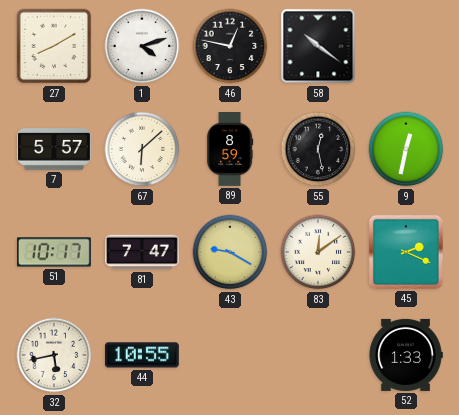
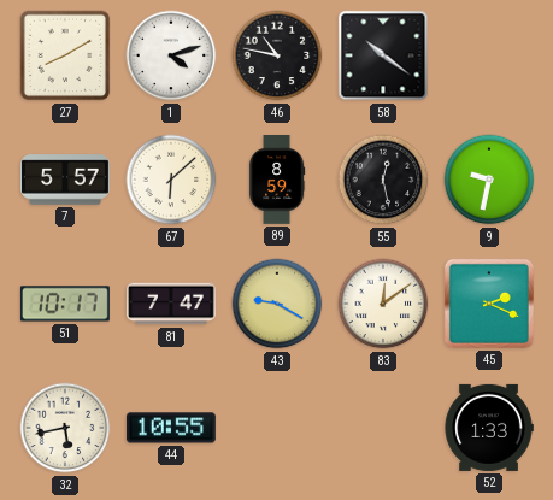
46: 12:47 -> 10:47
9: 12:32 -> 9:32
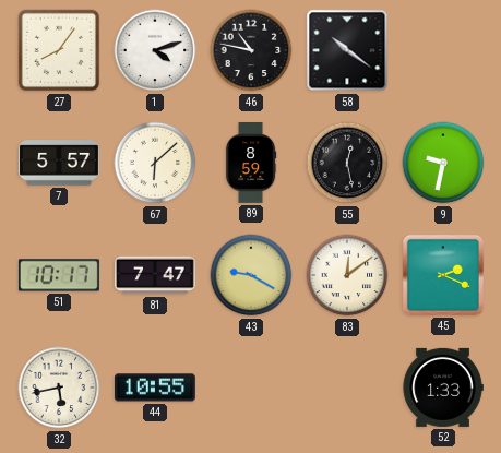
27: 8:10 -> 8:06
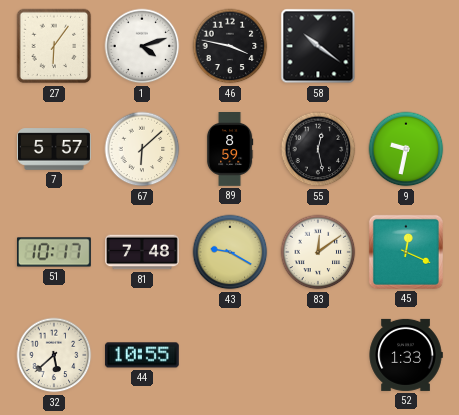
27: 8:06 -> 6:06
46: 10:47 -> 3:47
81: 7:47 -> 7:48
45: 2:19 -> 12:19
32: 5:43 -> 5:38
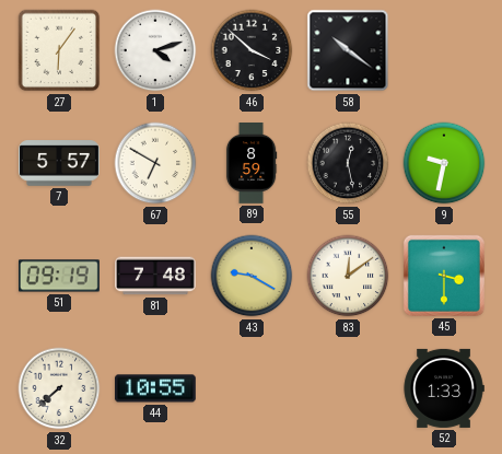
46: 3:47 -> 3:52
67: 6:08 -> 6:50
51: 10:17 -> 09:19
45: 12:19 -> 3:30
32: 5:38 -> 7:38
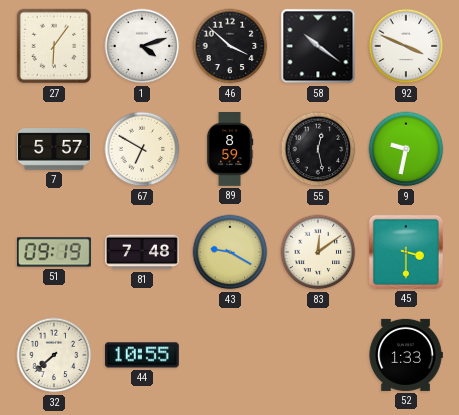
92: none -> 3:49
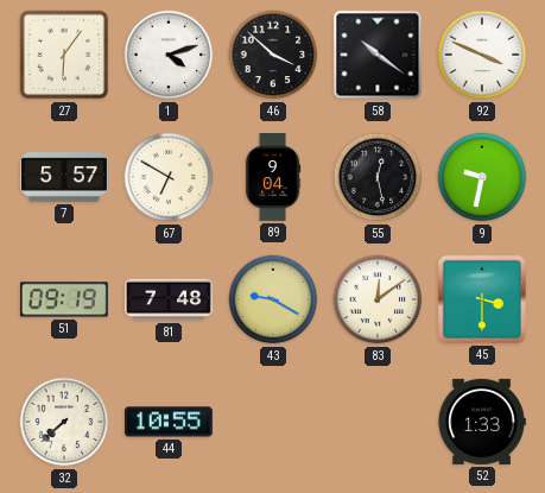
89: 8:59 -> 9:04
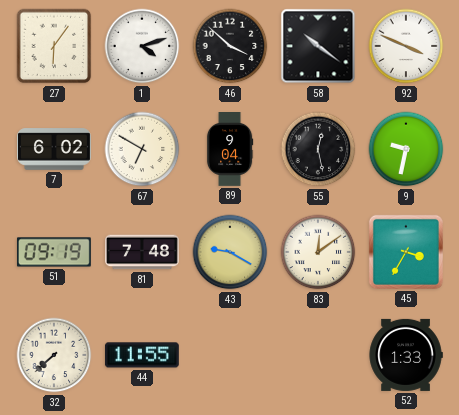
7: 5:57 -> 6:02
45: 3:30 -> 3:35
44: 10:55 -> 11:55
